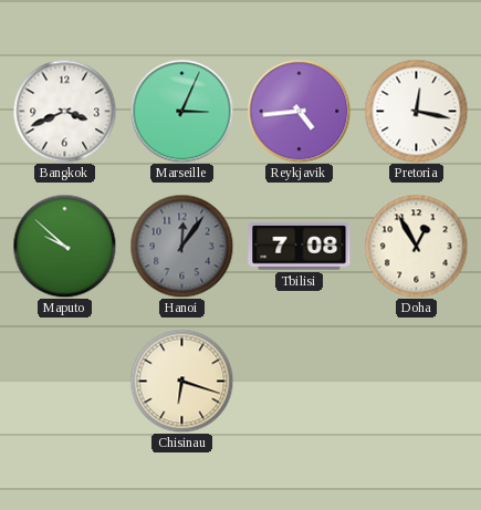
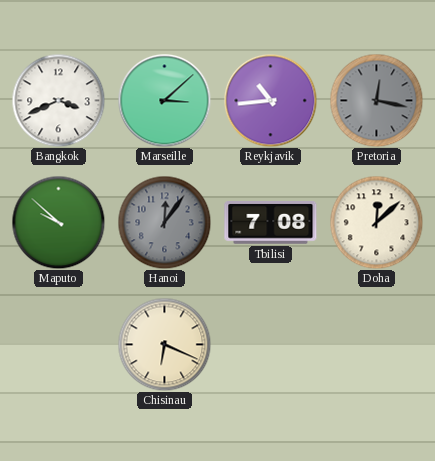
Marseille: 3:04 -> 3:08
Reykjavik: 4:44 -> 10:44
Pretoria dial: white -> grey
Doha: 12:55 -> 12:08
Chisinau: 6:18 -> 6:19
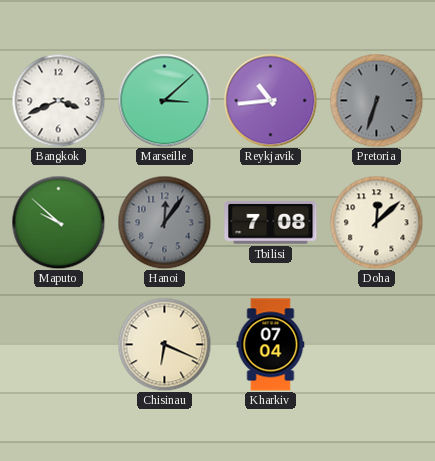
Pretoria: 12:17 -> 6:33
Kharkiv: none -> 07:04
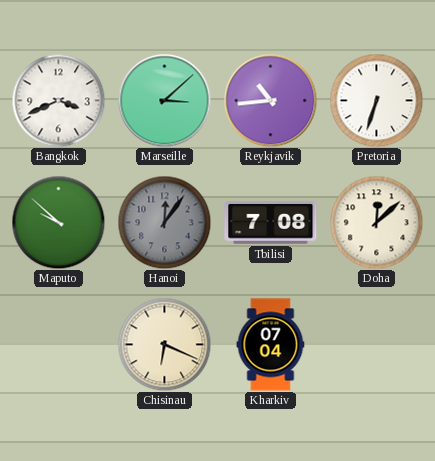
Pretoria dial: grey -> white
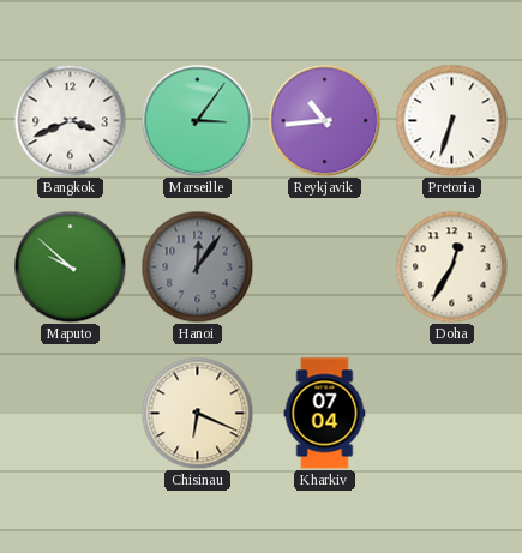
Marseille: 3:08 -> 3:06
Tbilisi: 7:08 -> none
Doha: 12:08 -> 12:35
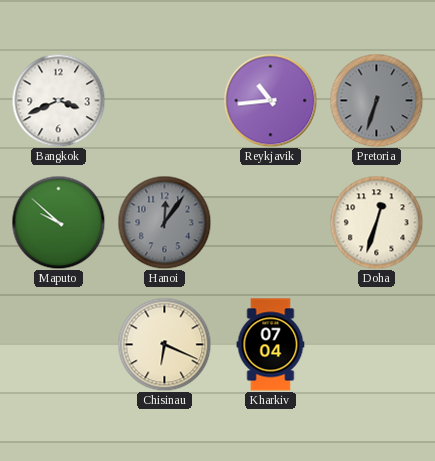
Marseille: 3:06 -> none
Pretoria dial: white -> grey
Doha: 12:35 -> 12:33
